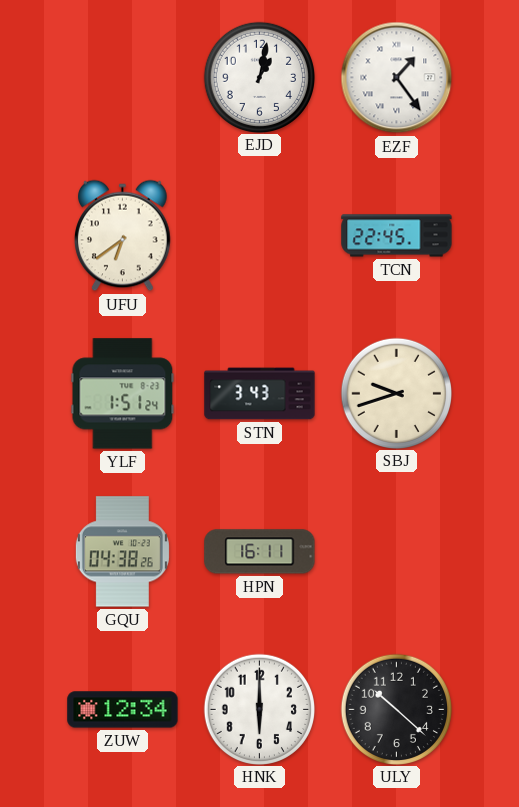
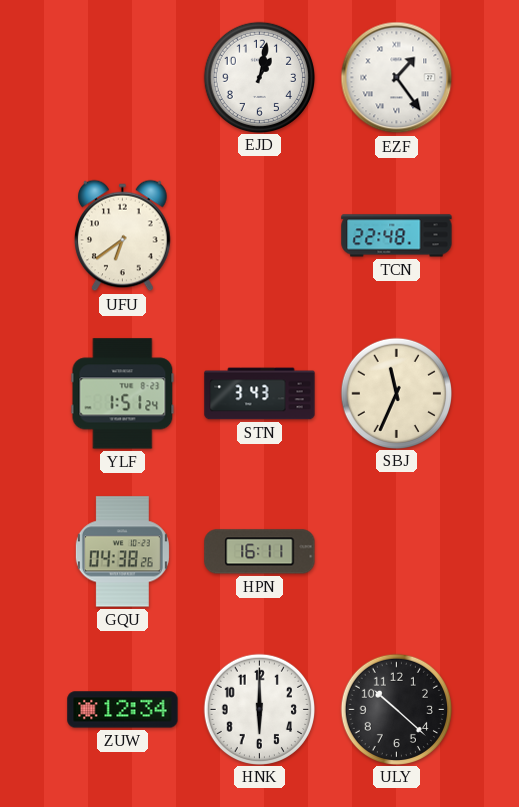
TCN: 22:45 -> 22:48
SBJ: 9:42 -> 11:34
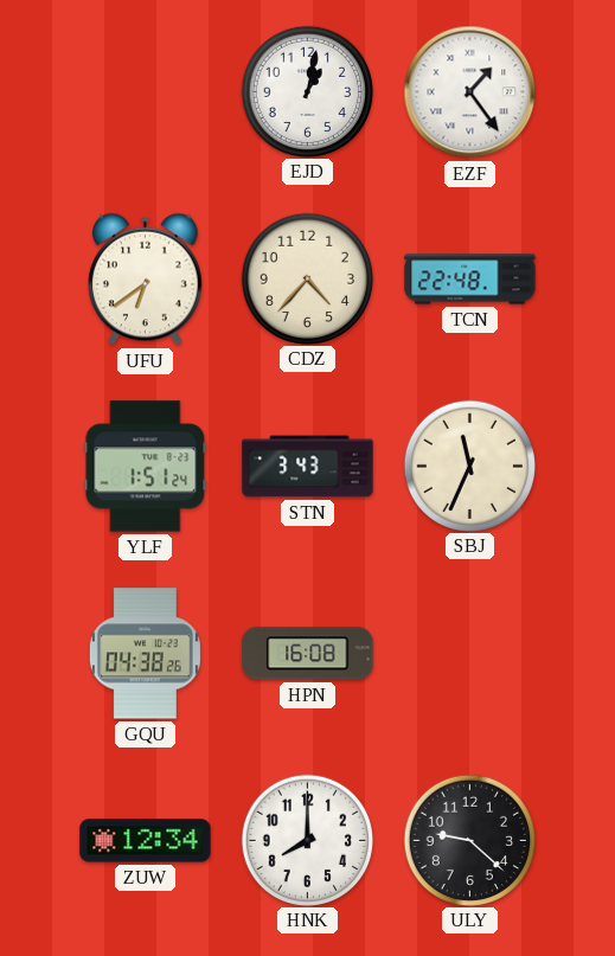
CDZ: none -> 4:37
HPN: 16:11 -> 16:08
HNK: 6:00 -> 8:00
ULY: 10:22 -> 9:22
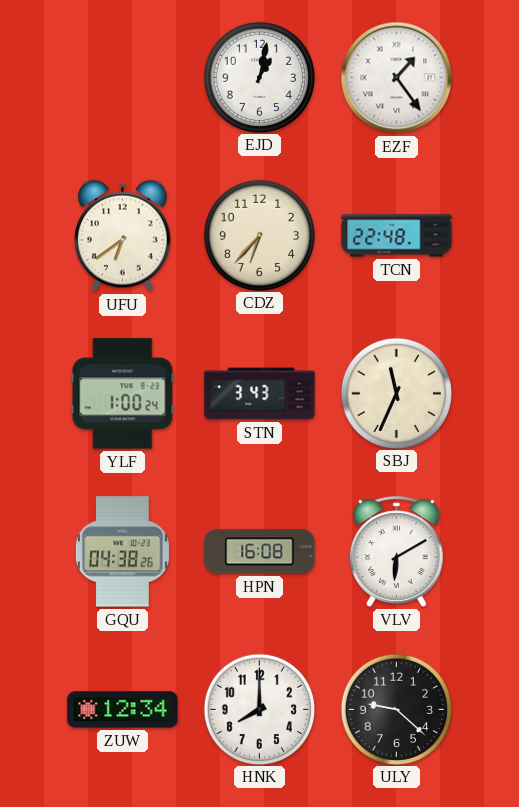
CDZ: 4:37 -> 6:37
YLF: 1:51 -> 1:00
VLV: none -> 6:10
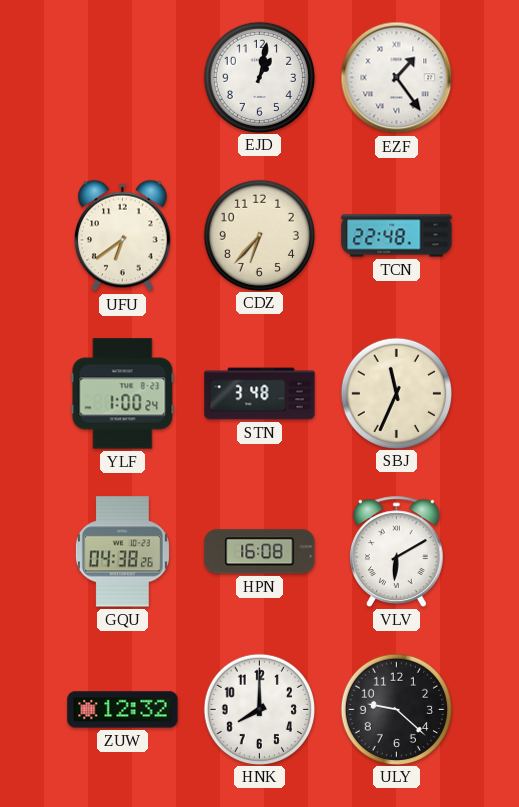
STN: 3:43 -> 3:48
ZUW: 12:34 -> 12:32
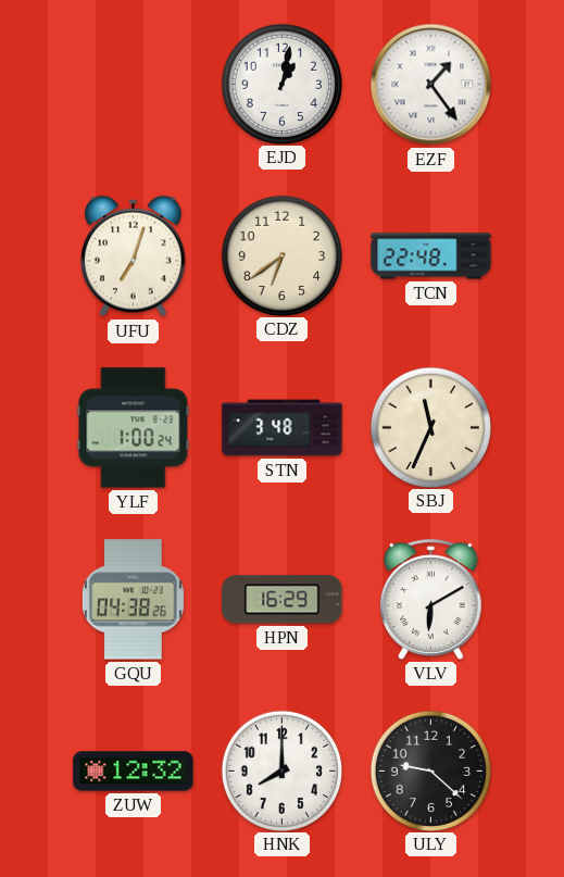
UFU: 6:39 -> 7:03
CDZ: 6:37 -> 6:39
HPN: 16:08 -> 16:29
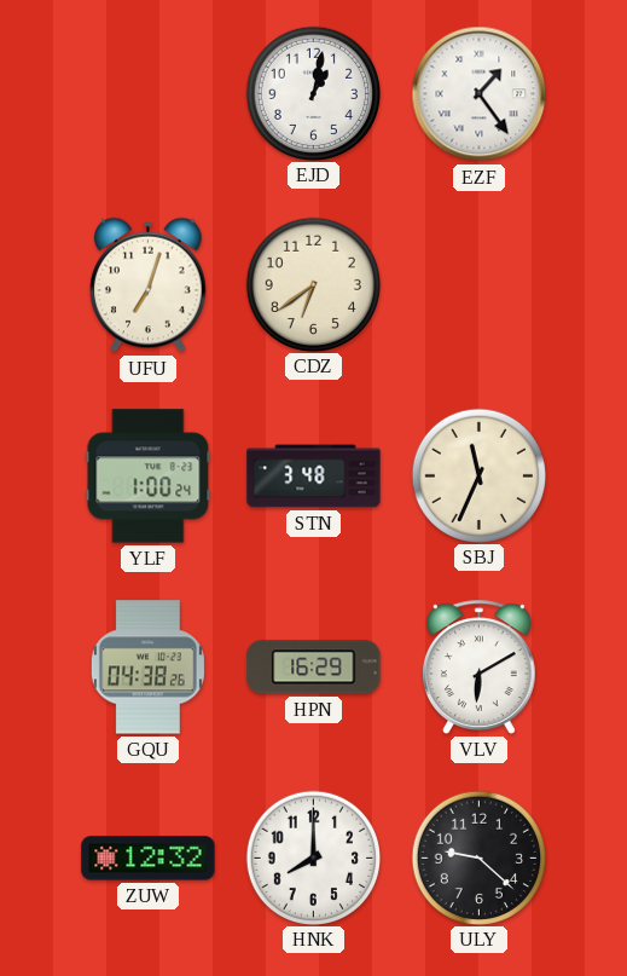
TCN: 22:48 -> none
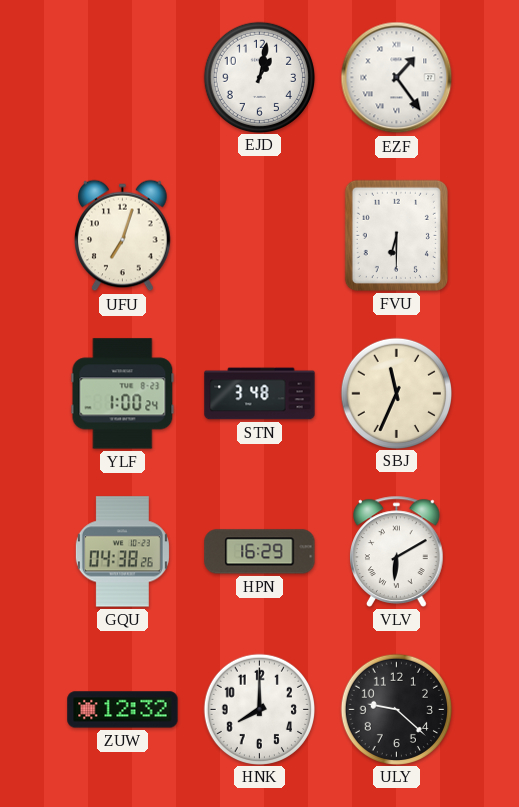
CDZ: 6:39 -> none
FVU: none -> 6:30
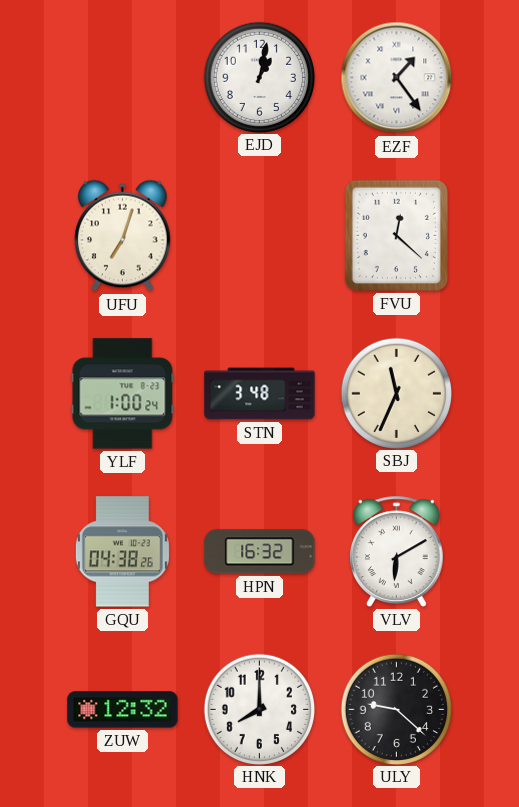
FVU: 6:30 -> 12:22
HPN: 16:29 -> 16:32
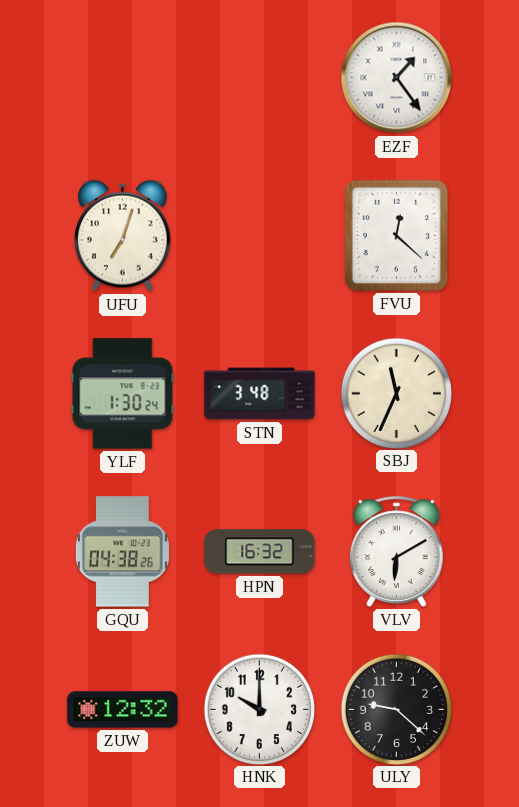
EJD: 1:02 -> none
YLF: 1:00 -> 1:30
HNK: 8:00 -> 10:00
